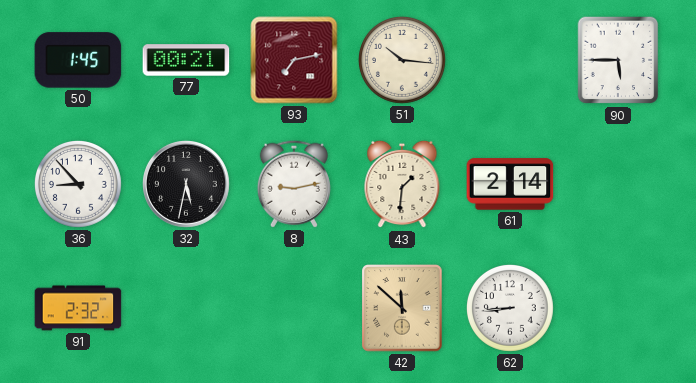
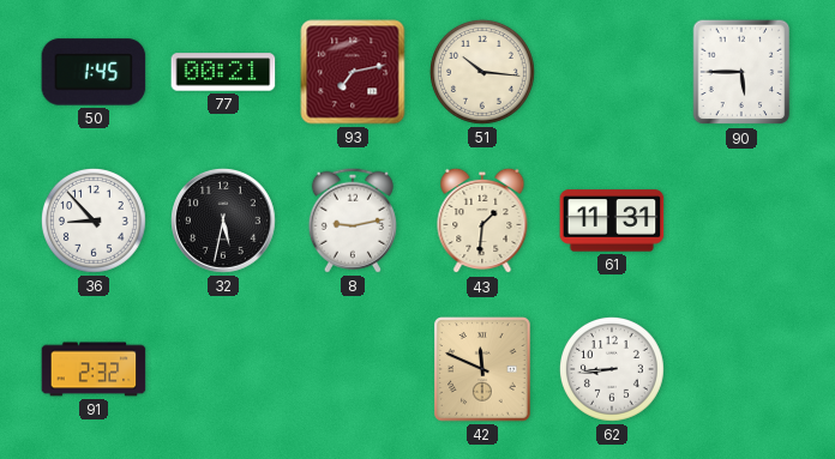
61: 2:14 -> 11:31
42: 11:52 -> 11:49
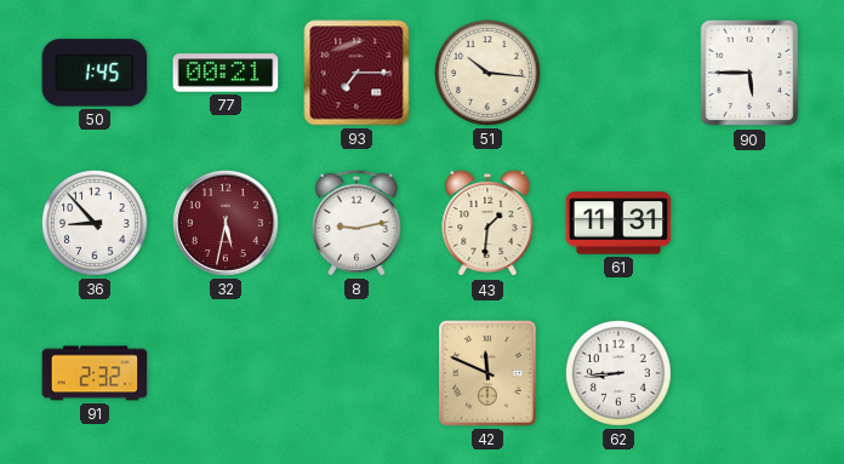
93: 7:13 -> 7:15
32 dial: black -> burgundy
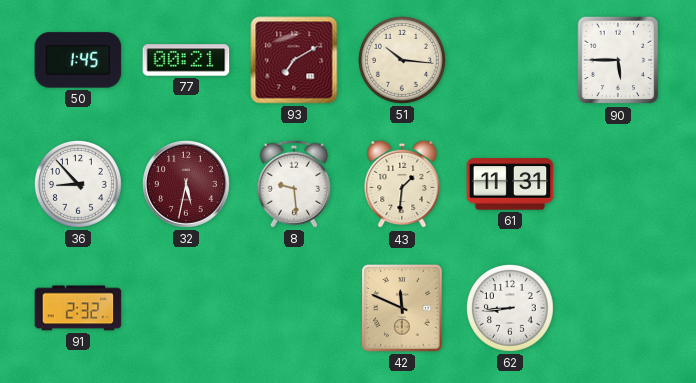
93: 7:15 -> 7:10
8: 9:13 -> 9:29
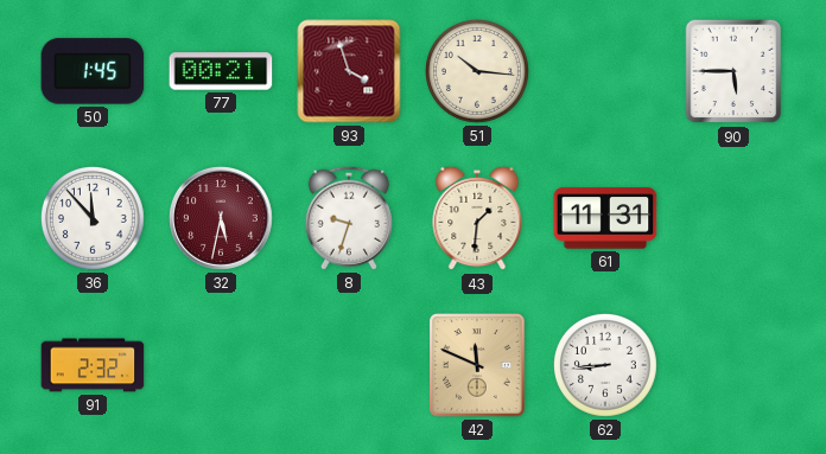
93: 7:10 -> 3:57
36: 8:53 -> 11:53
8: 9:29 -> 9:33
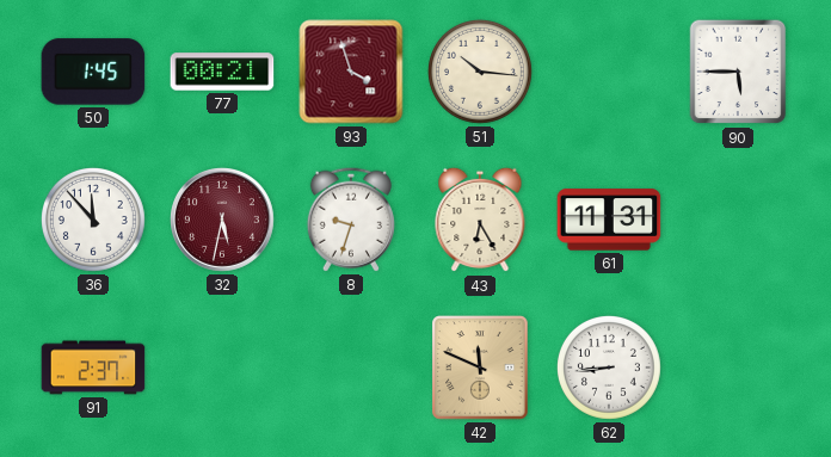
43: 1:31 -> 6:25
91: 2:32 -> 2:37
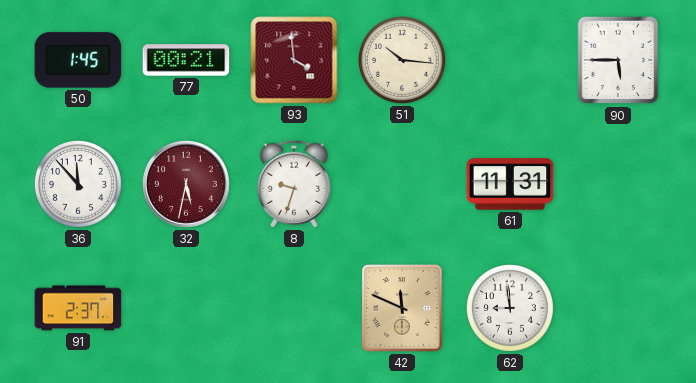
93: 3:57 -> 3:59
43: 6:25 -> none
62: 8:44 -> 8:59
